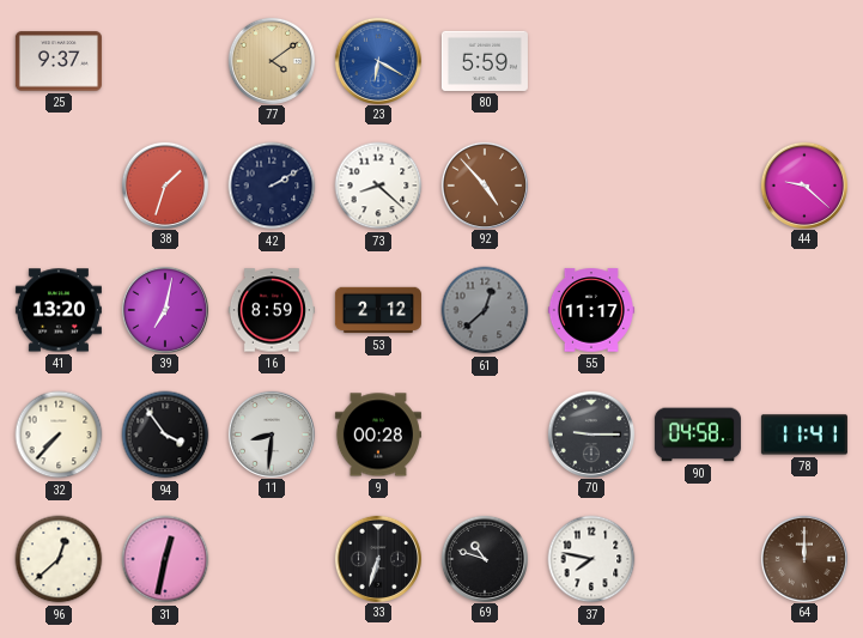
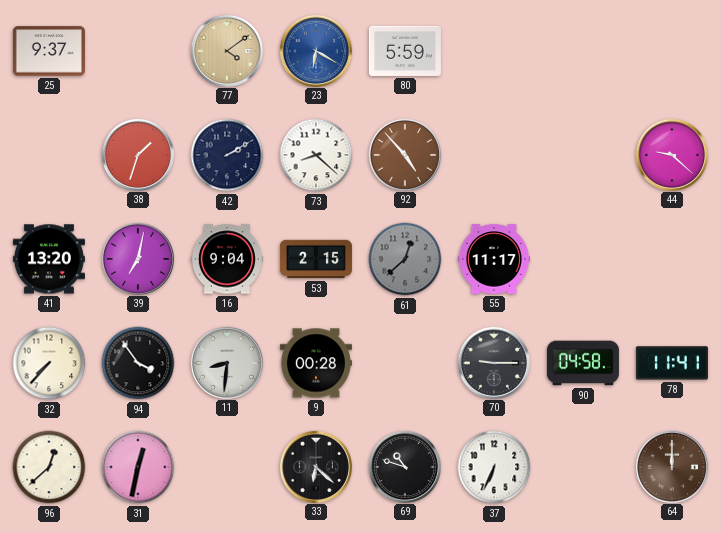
16: 8:59 -> 9:04
53: 2:12 -> 2:15
33: 6:33 -> 6:22
37: 7:47 -> 6:34
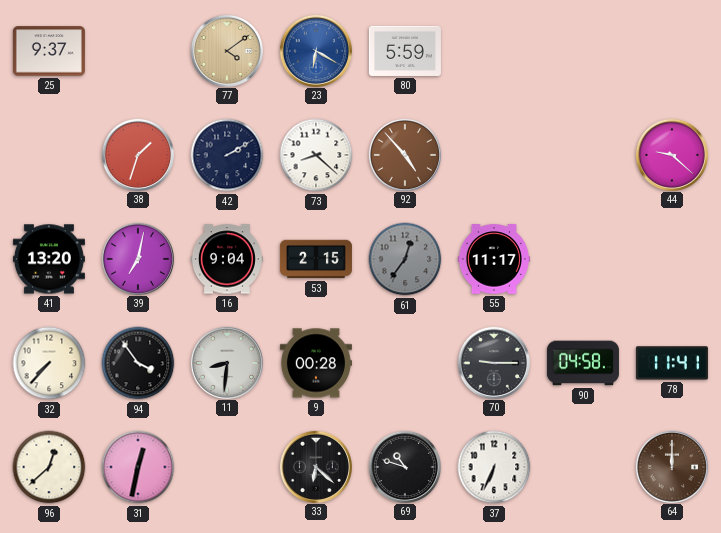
61: 12:38 -> 12:36
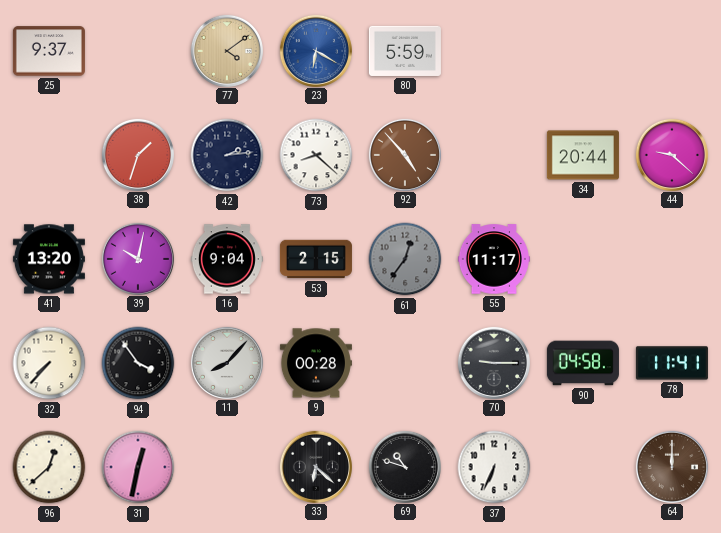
42: 2:10 -> 2:14
34: none -> 20:44
39: 7:02 -> 10:02
11: 8:31 -> 8:07
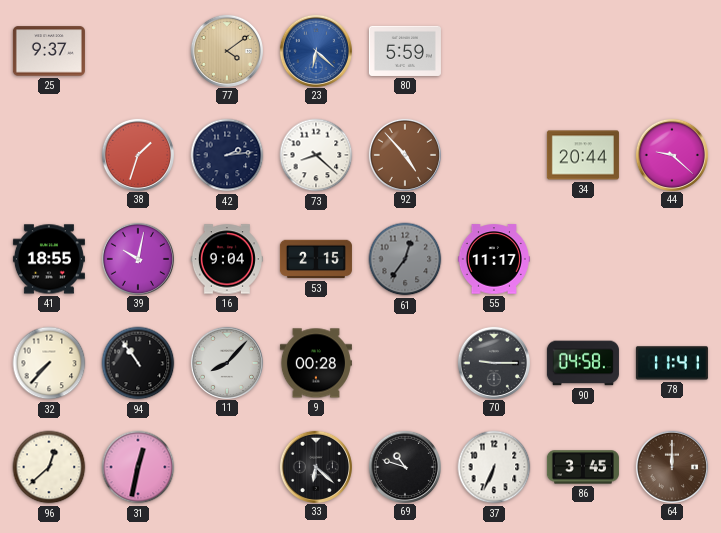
23: 6:20 -> 6:22
41: 13:20 -> 18:55
94: 3:54 -> 10:54
86: none -> 3:45
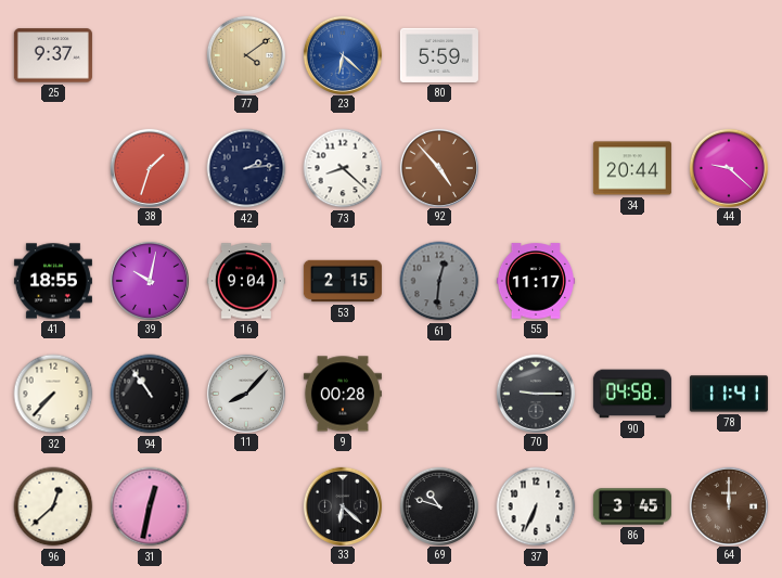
61: 12:36 -> 12:31
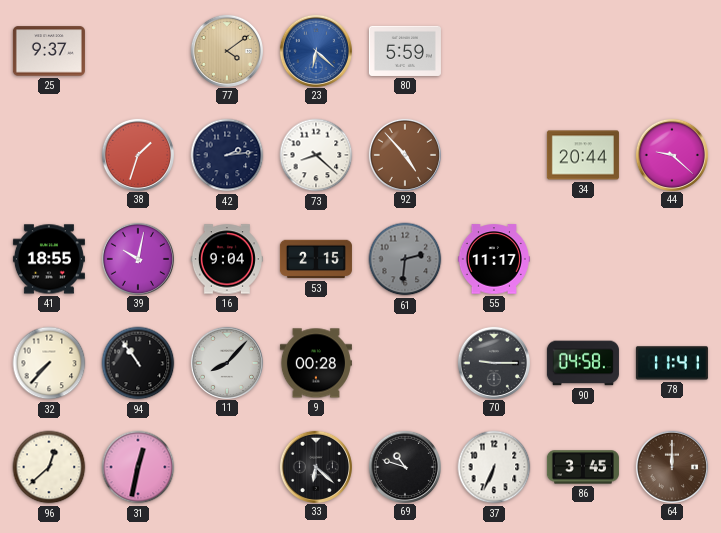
61: 12:31 -> 2:31
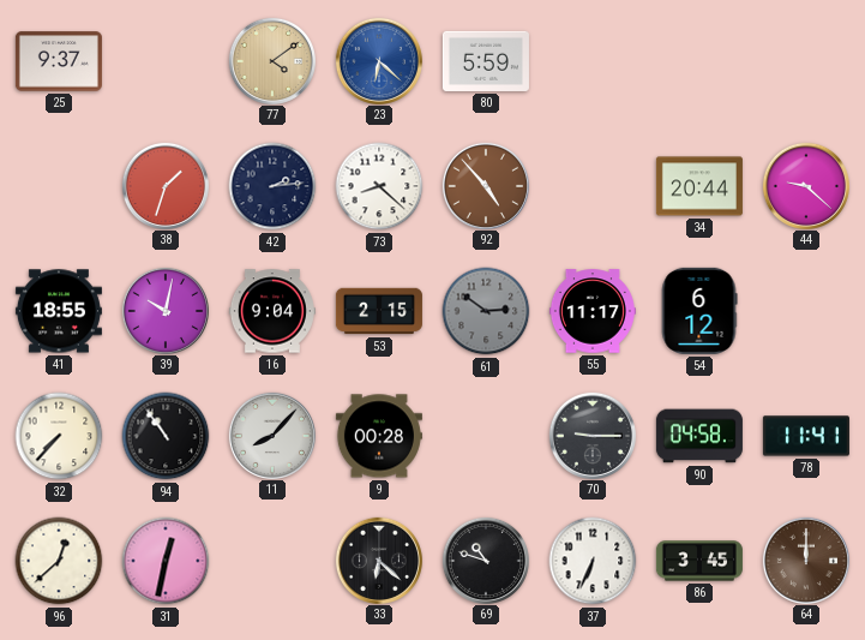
61: 2:31 -> 2:51
54: none -> 6:12
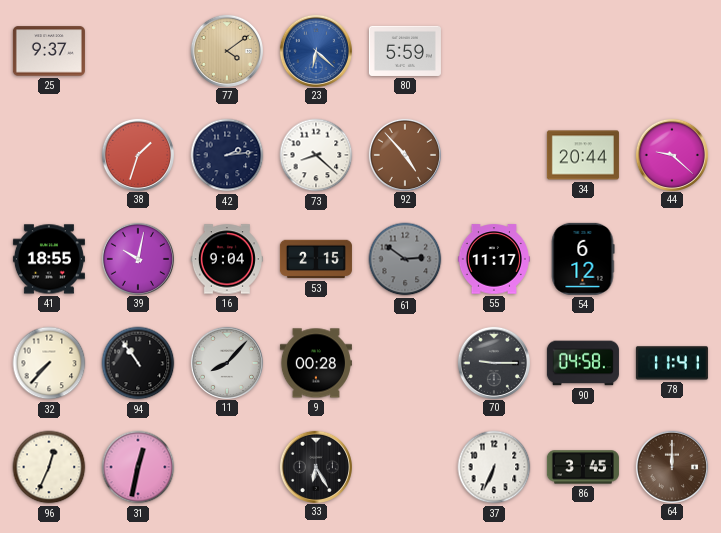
96: 12:38 -> 12:34
33: 6:22 -> 6:25
69: 10:48 -> none
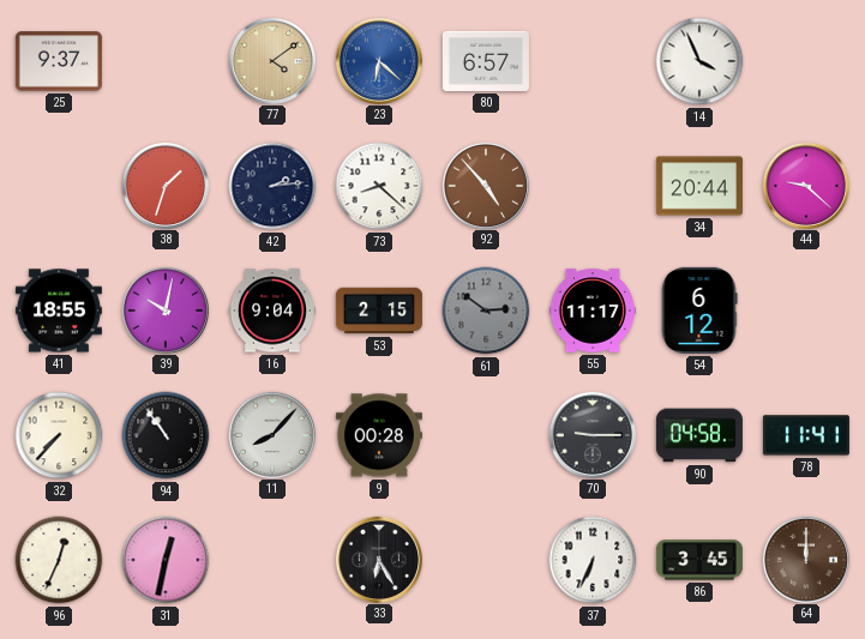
80: 5:59 -> 6:57
14: none -> 3:56
